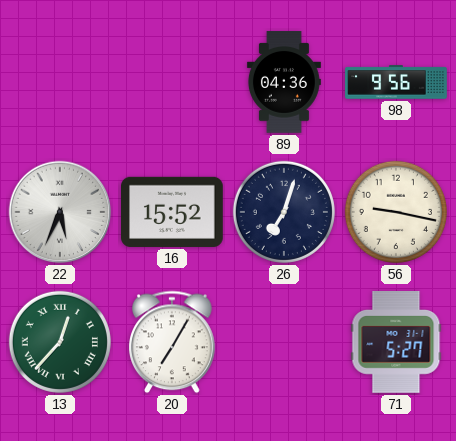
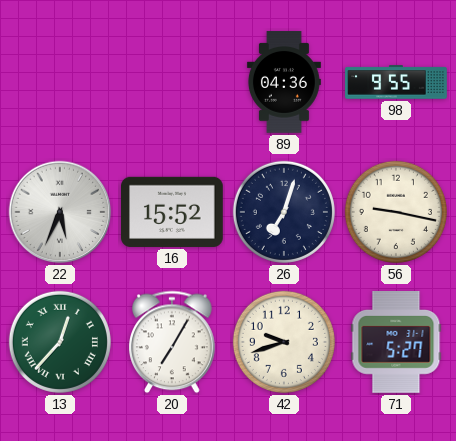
98: 9:56 -> 9:55
42: none -> 9:42
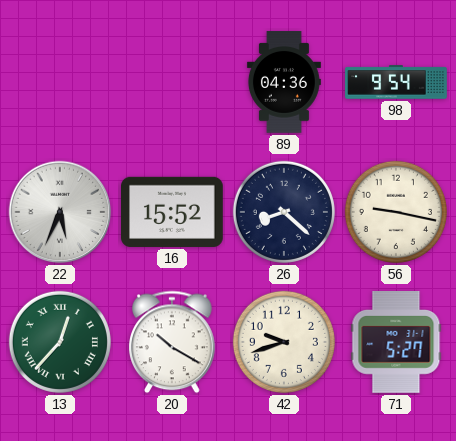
98: 9:55 -> 9:54
26: 7:03 -> 8:22
20: 7:05 -> 10:20
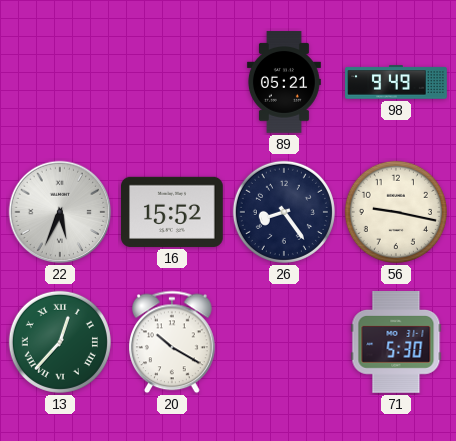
89: 04:36 -> 05:21
98: 9:54 -> 9:49
26: 8:22 -> 8:24
42: 9:42 -> none
71: 5:27 -> 5:30
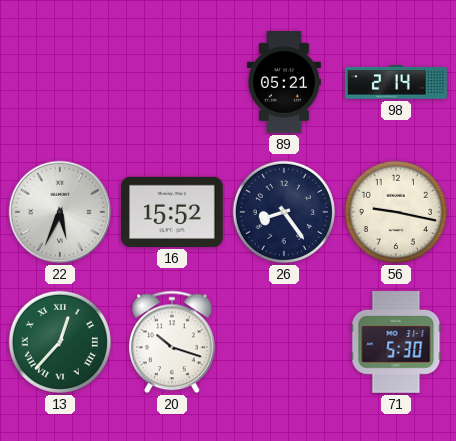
98: 9:49 -> 2:14
20: 10:20 -> 10:18
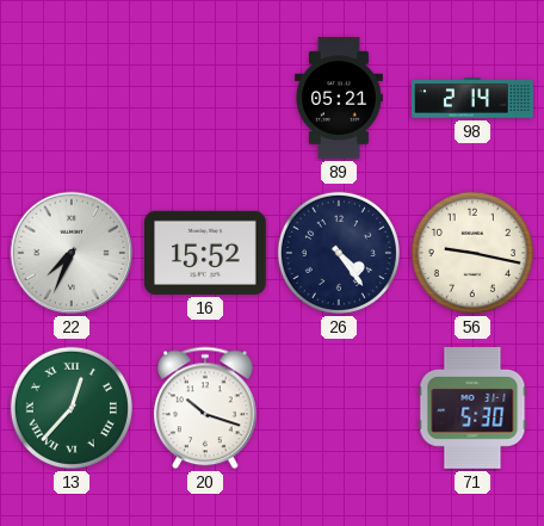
22: 5:34 -> 7:34
26: 8:24 -> 4:24
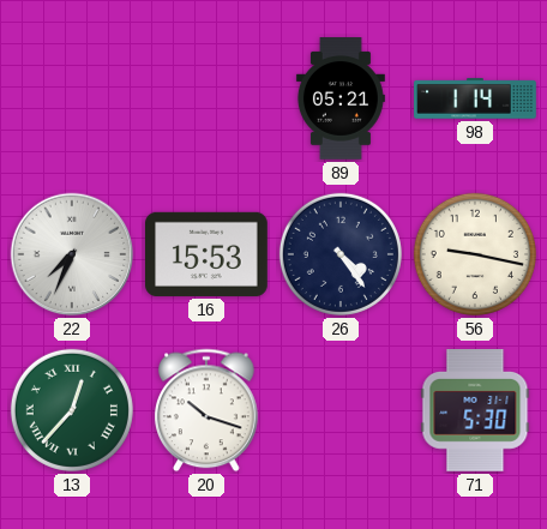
98: 2:14 -> 1:14
16: 15:52 -> 15:53
